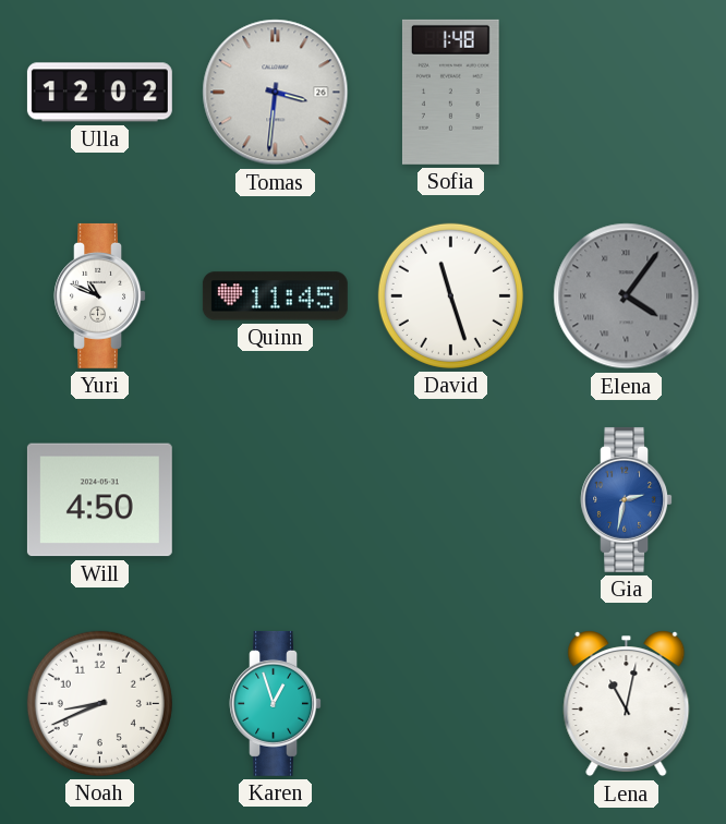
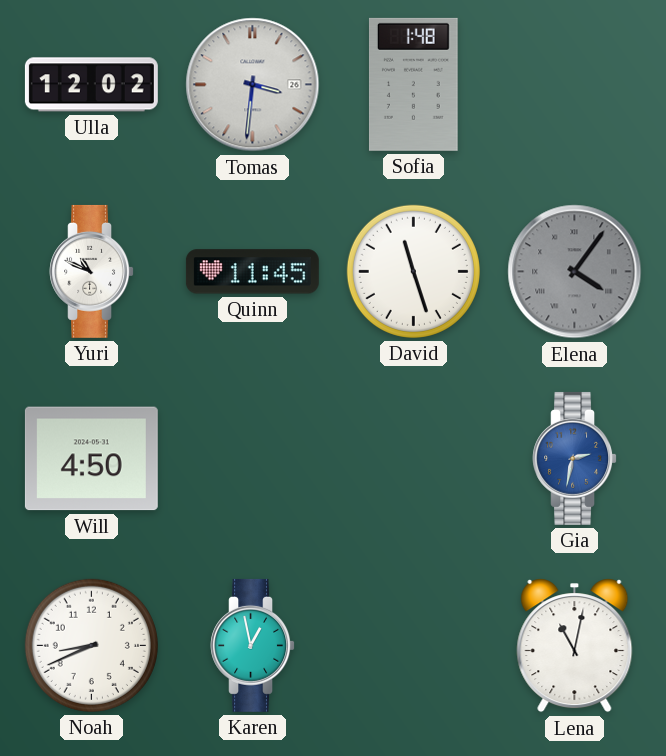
Karen: 12:57 -> 12:58
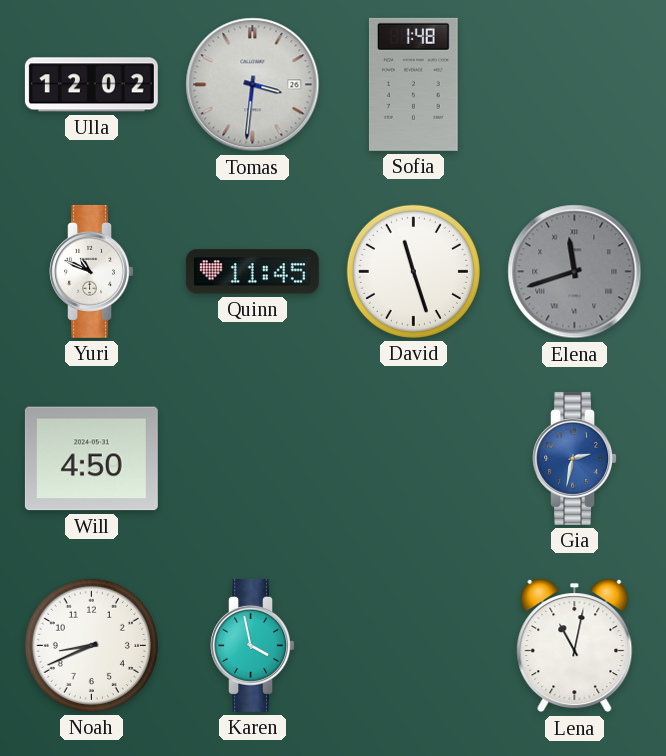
Elena: 4:06 -> 11:42
Karen: 12:58 -> 3:58
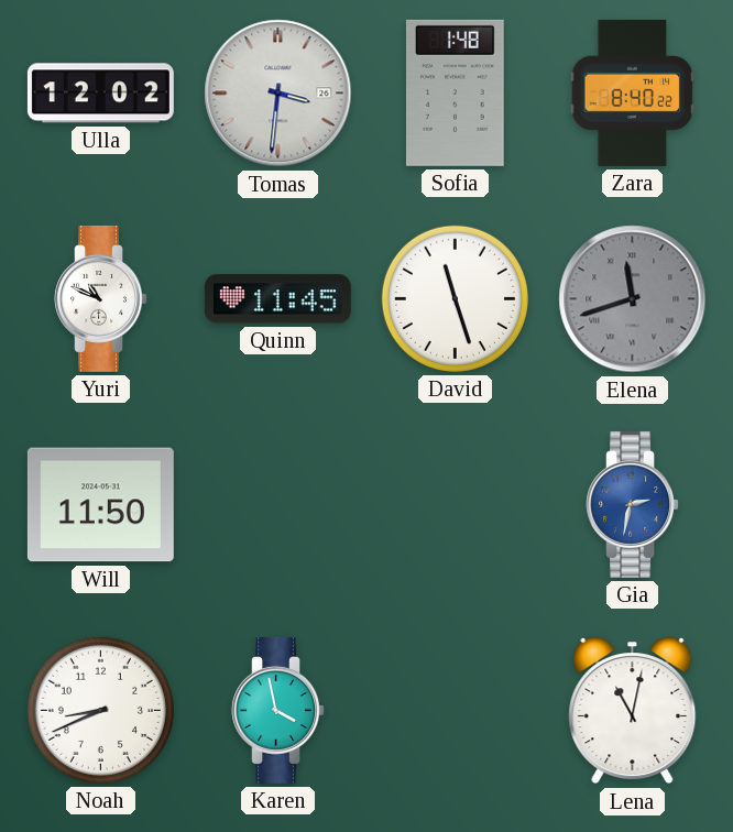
Zara: none -> 8:40
Will: 4:50 -> 11:50
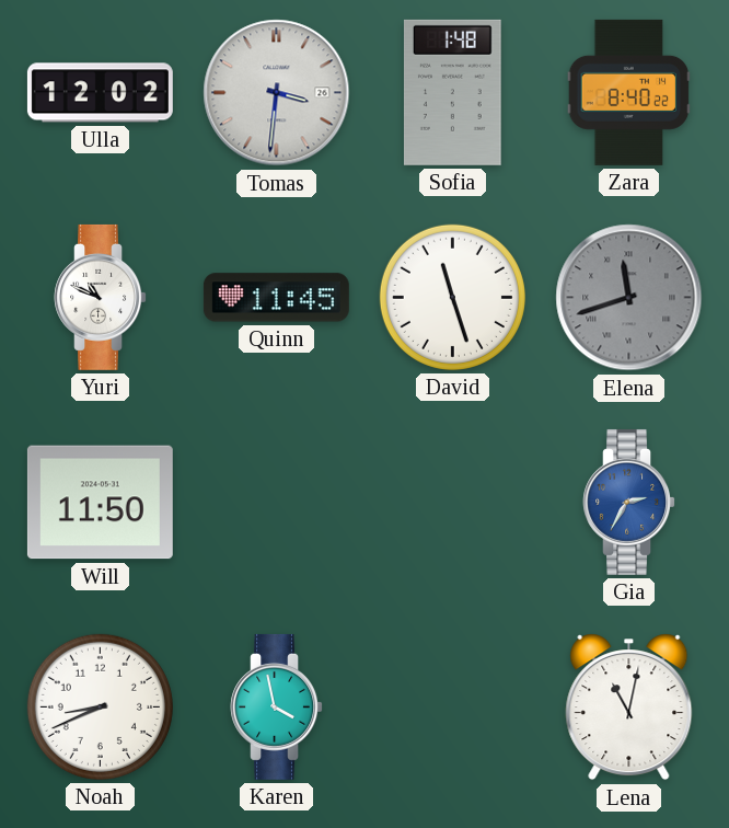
Gia: 2:32 -> 2:35
